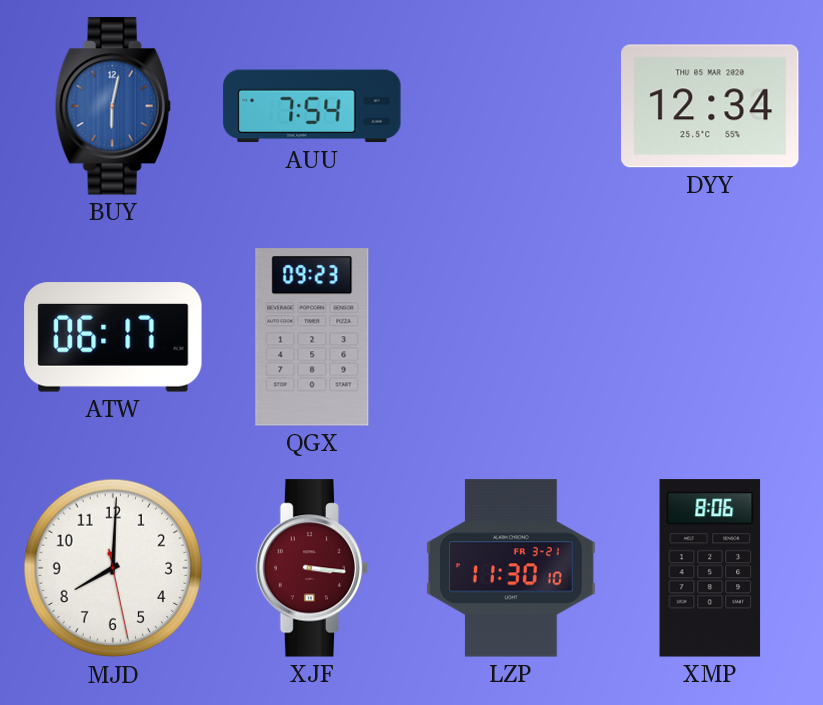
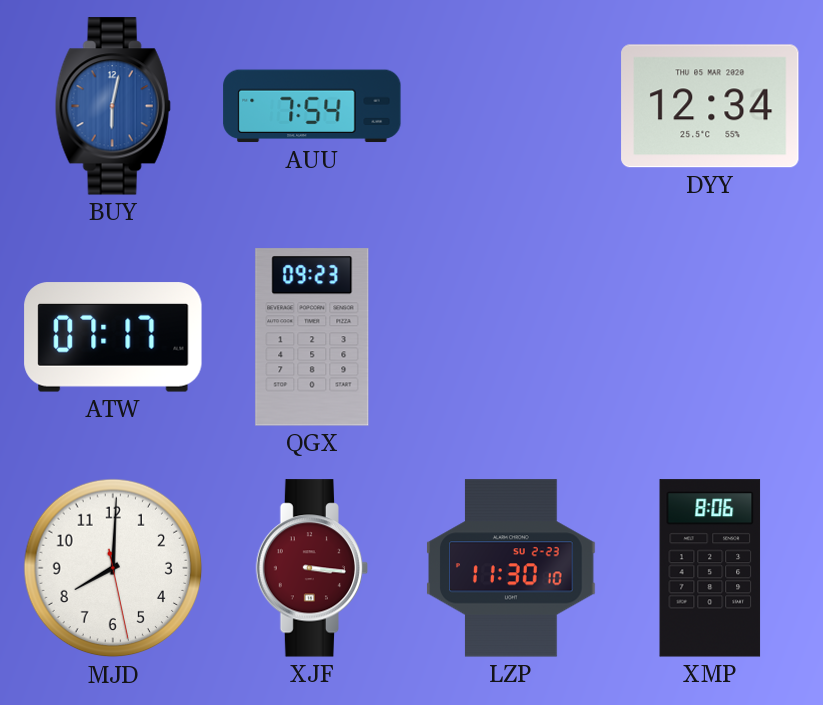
ATW: 06:17 -> 07:17
LZP date: FR 3-21 -> SU 2-23
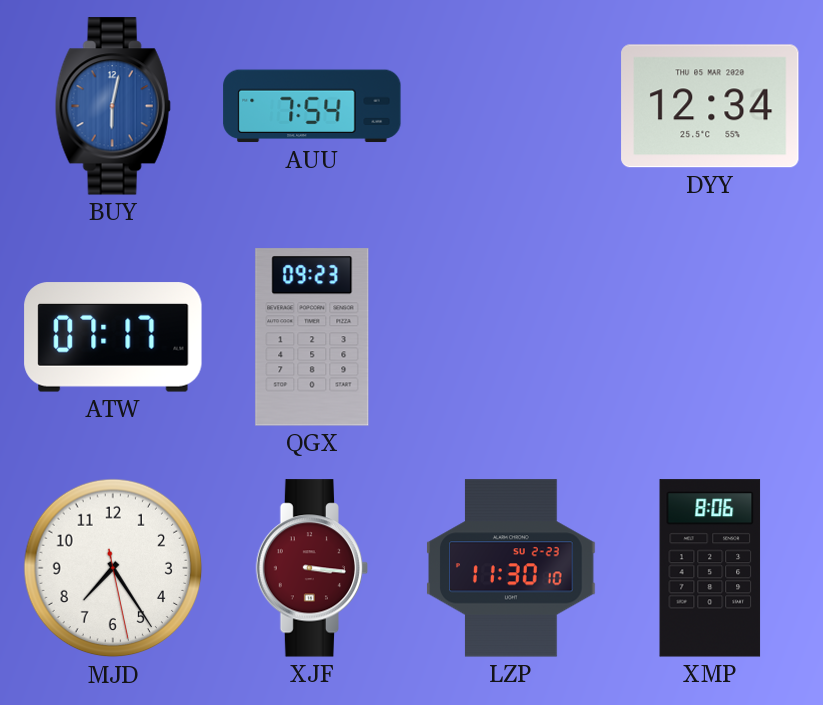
MJD: 8:00 -> 7:24
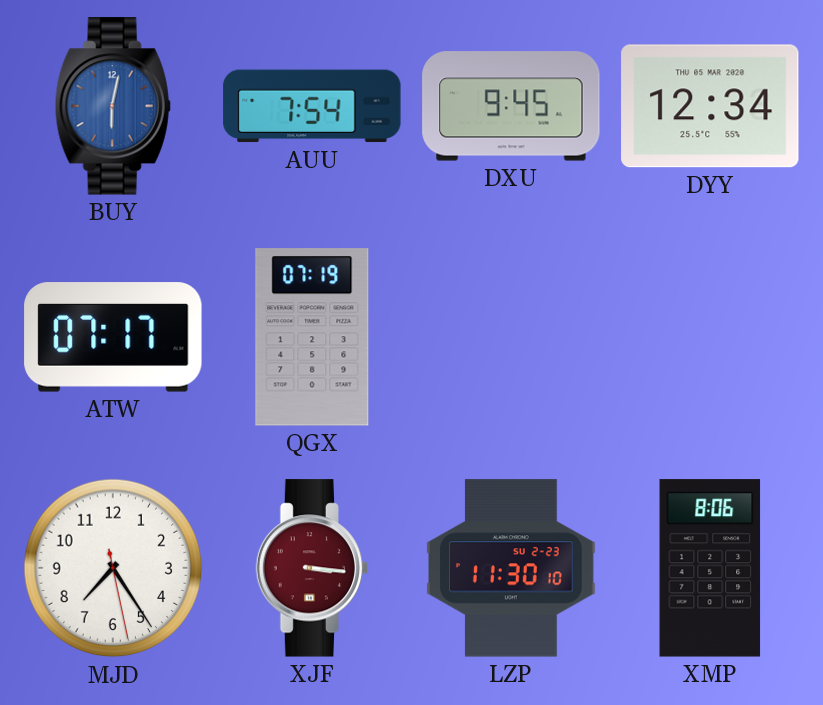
DXU: none -> 9:45
QGX: 09:23 -> 07:19
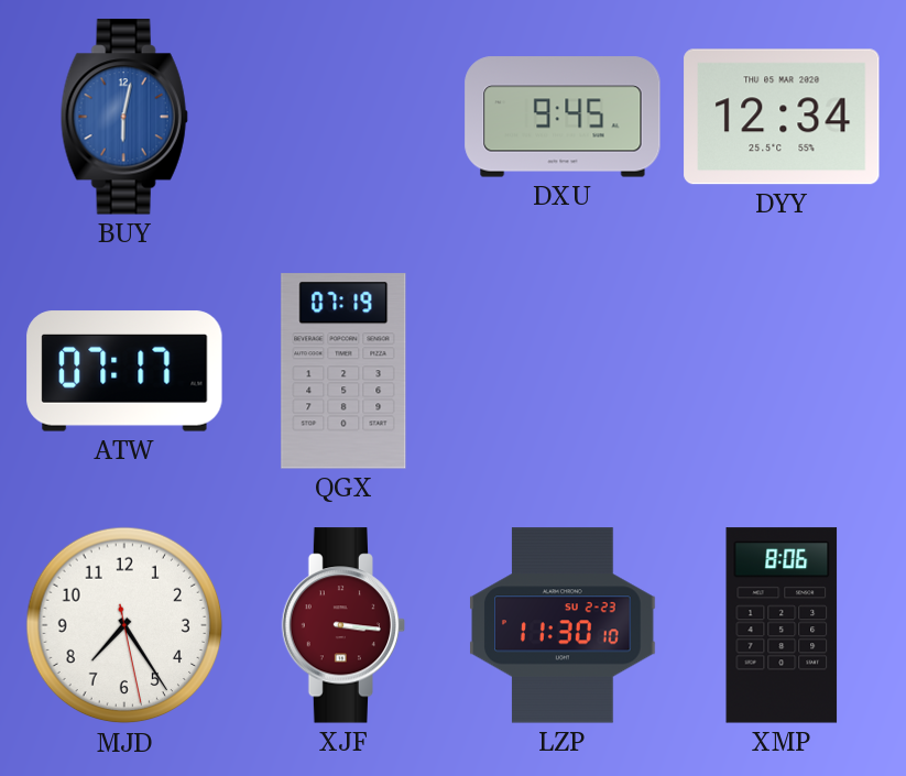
AUU: 7:54 -> none
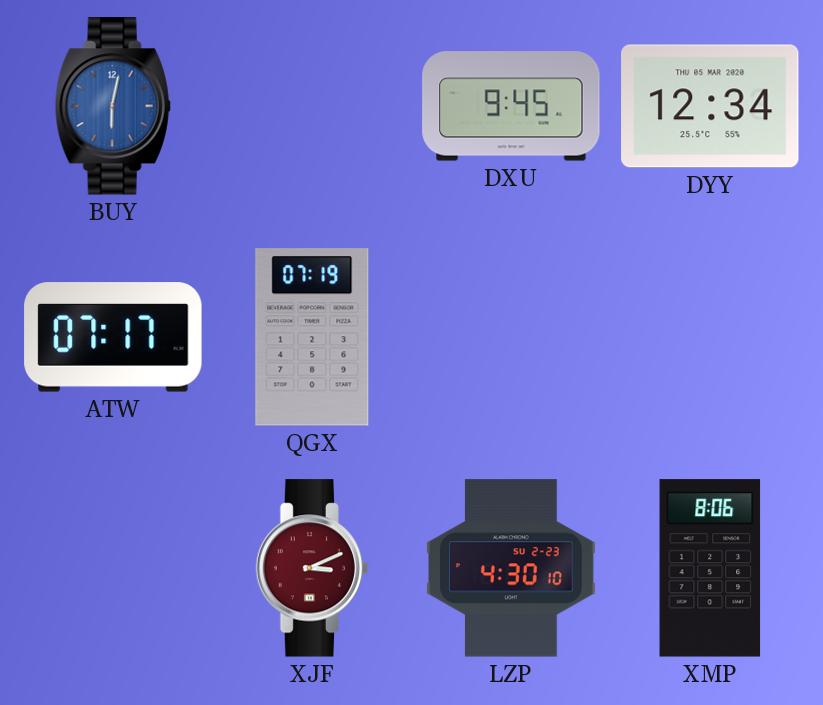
MJD: 7:24 -> none
XJF: 3:16 -> 3:11
LZP: 11:30 -> 4:30
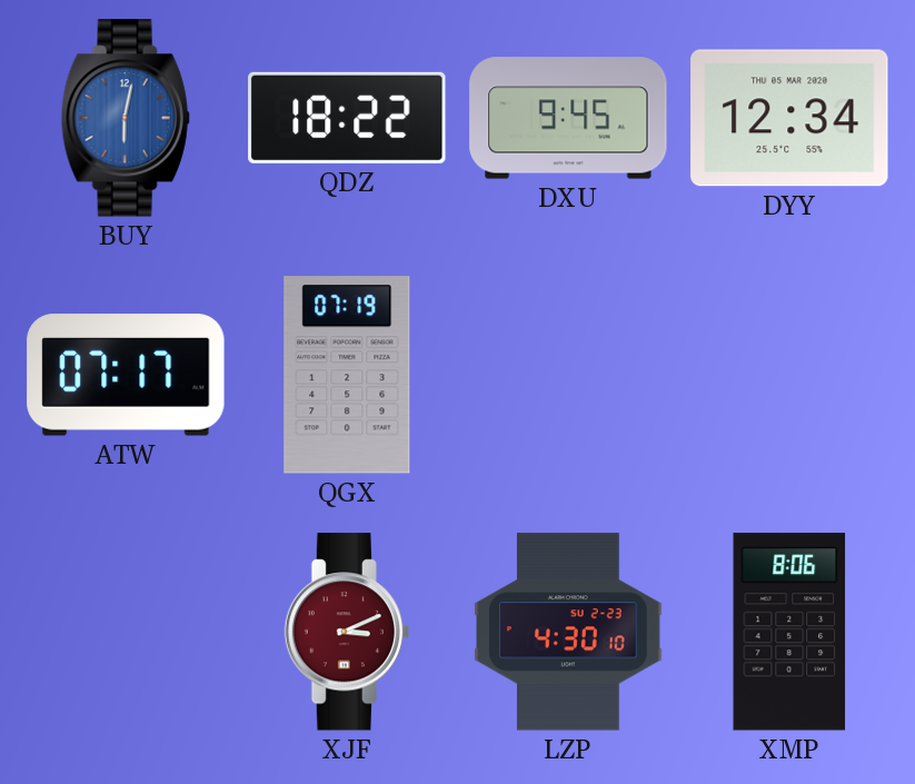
QDZ: none -> 18:22
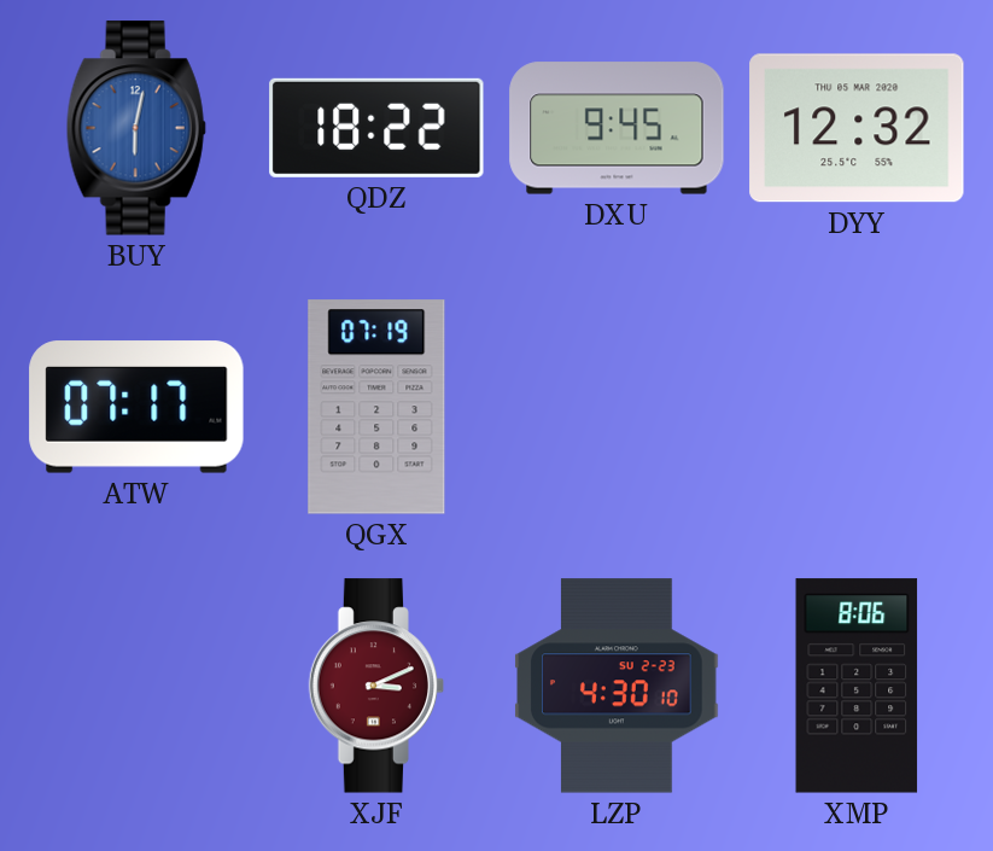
DYY: 12:34 -> 12:32
